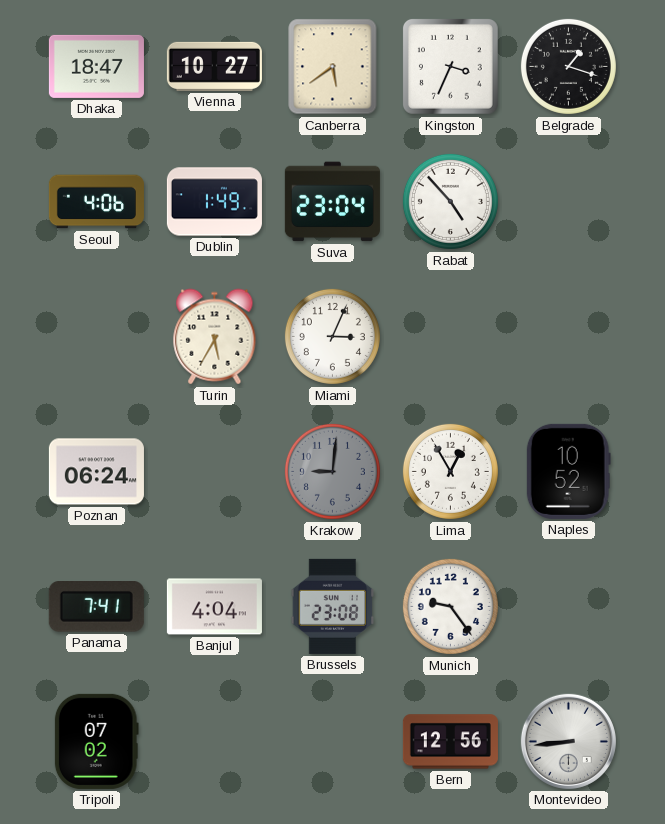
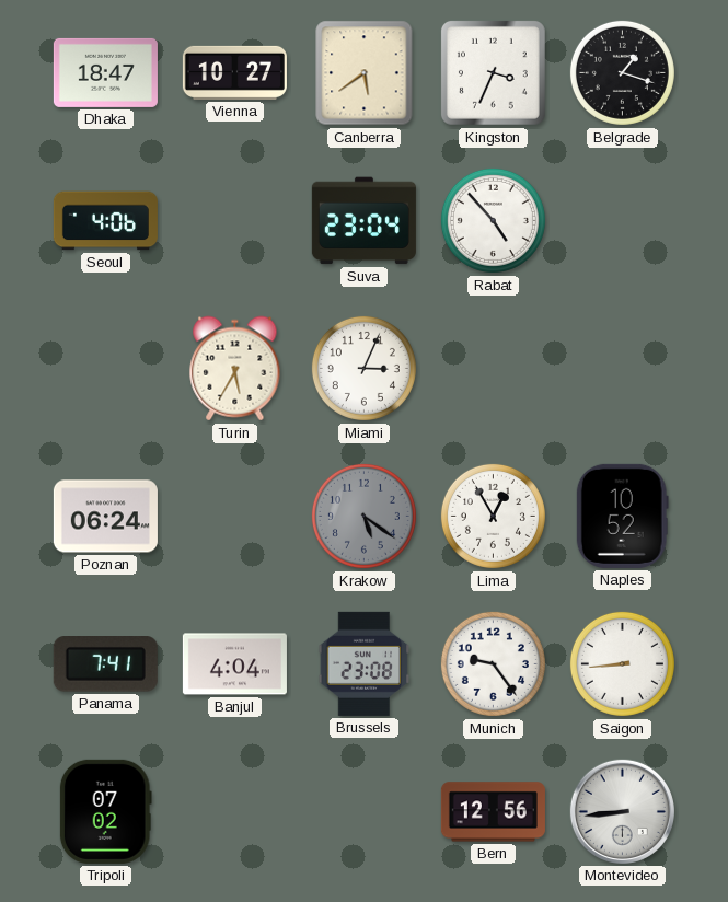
Dublin: 1:49 -> none
Krakow: 9:01 -> 5:21
Saigon: none -> 8:44
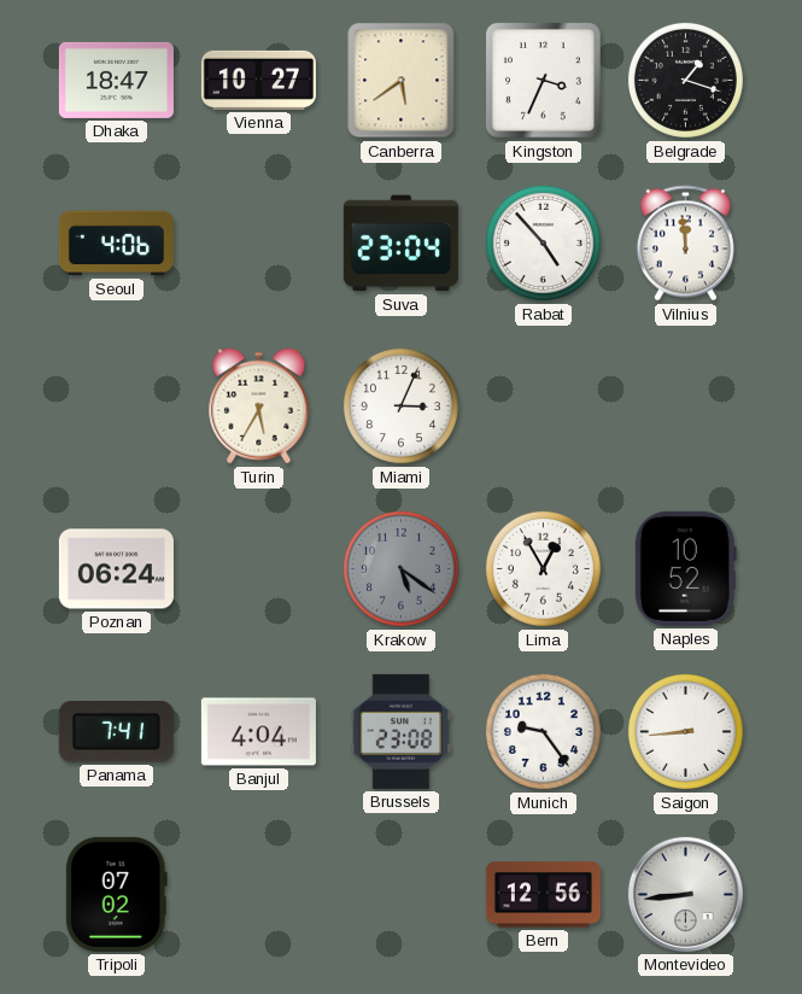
Vilnius: none -> 11:59
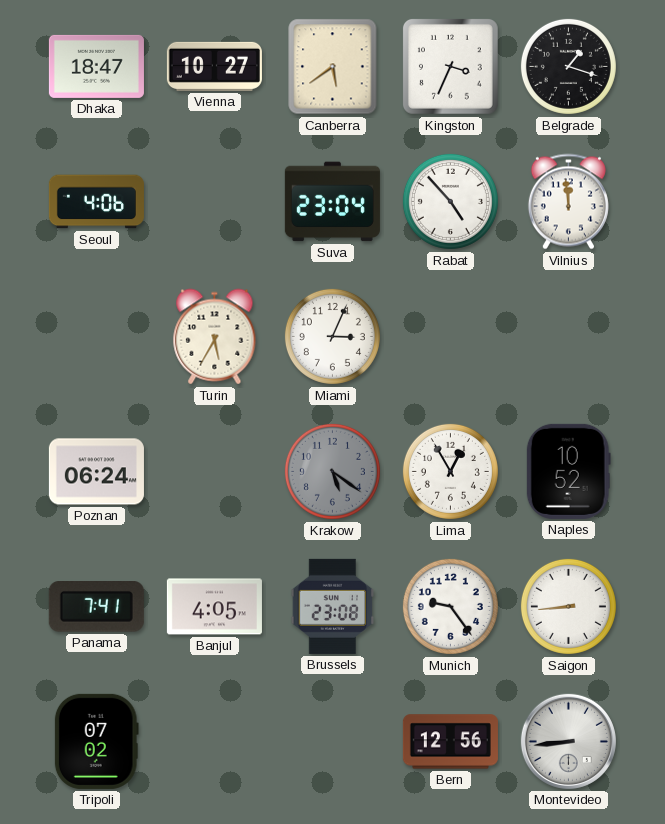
Banjul: 4:04 -> 4:05
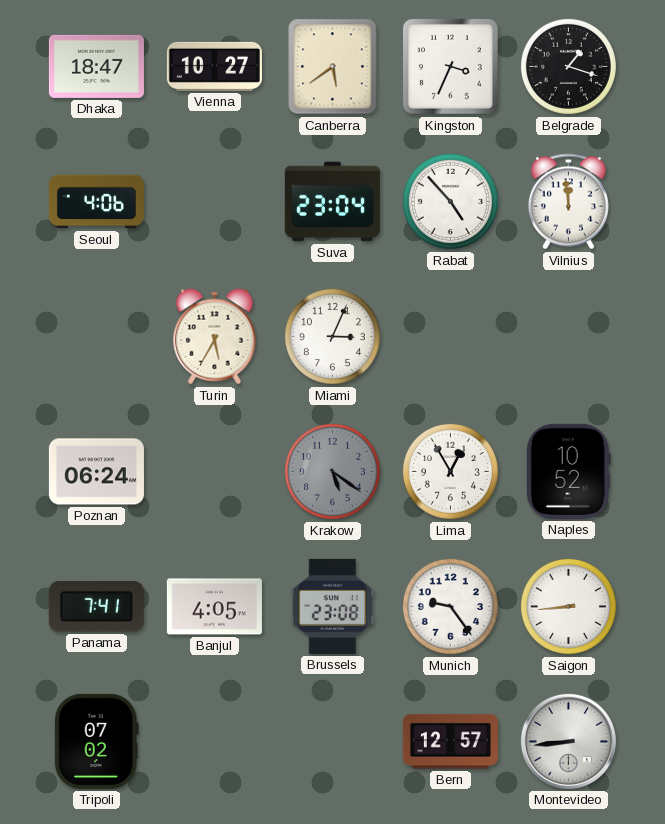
Bern: 12:56 -> 12:57
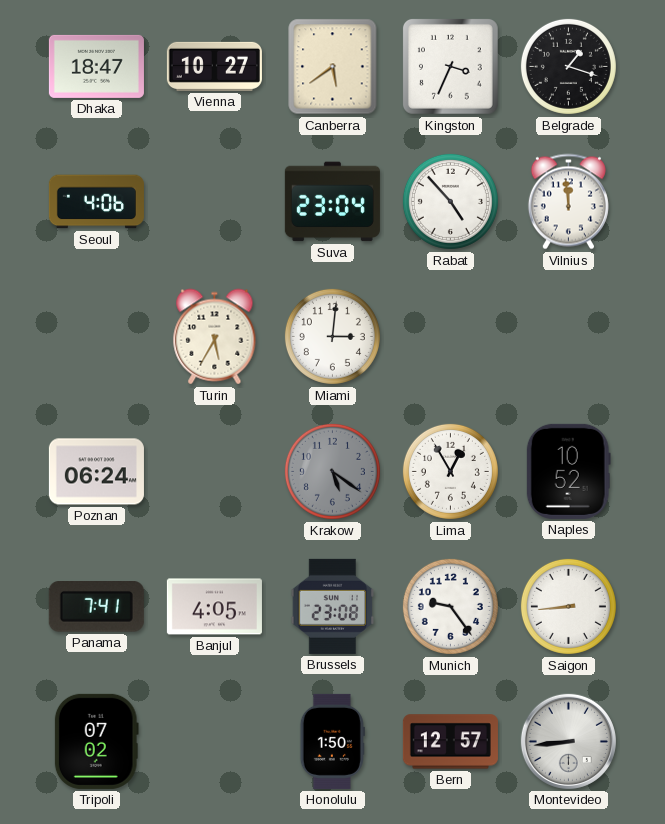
Miami: 3:04 -> 3:01
Honolulu: none -> 1:50
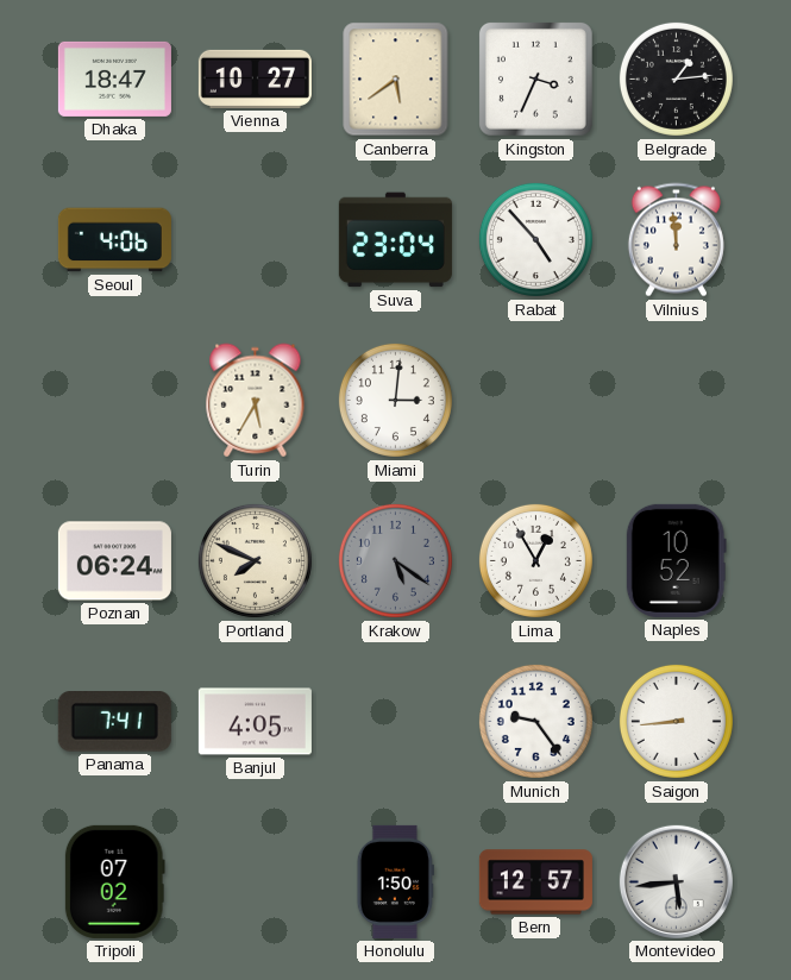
Belgrade: 1:18 -> 1:14
Portland: none -> 7:49
Brussels: 23:08 -> none
Montevideo: 8:44 -> 5:44
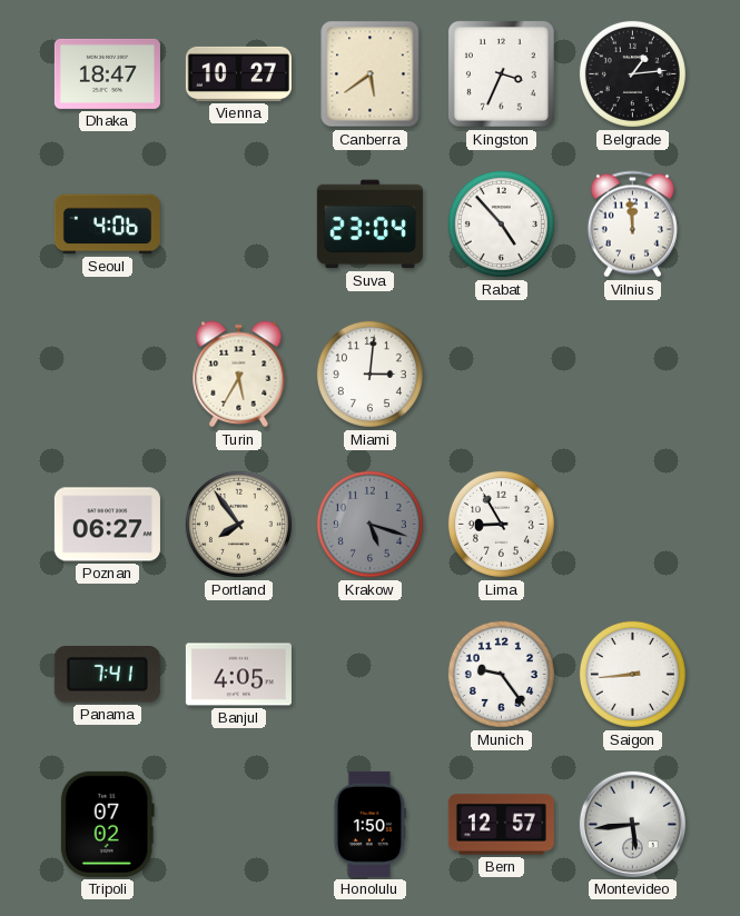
Poznan: 06:24 -> 06:27
Portland: 7:49 -> 7:54
Krakow: 5:21 -> 5:18
Lima: 12:55 -> 8:55
Naples: 10:52 -> none
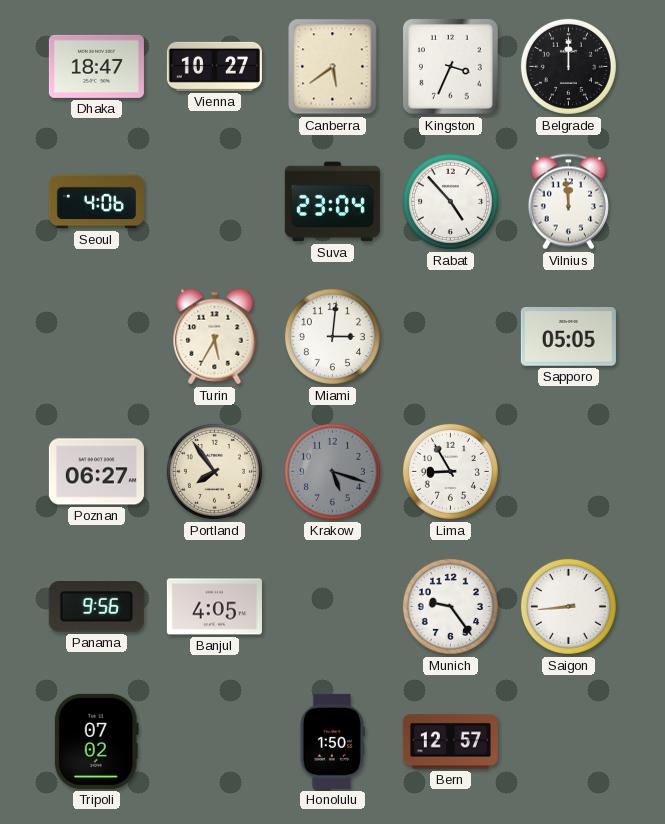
Belgrade: 1:14 -> 12:00
Sapporo: none -> 05:05
Panama: 7:41 -> 9:56
Montevideo: 5:44 -> none
